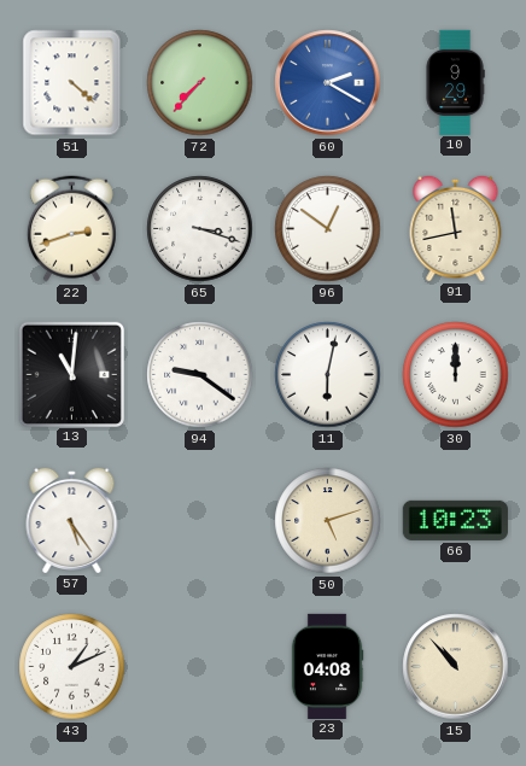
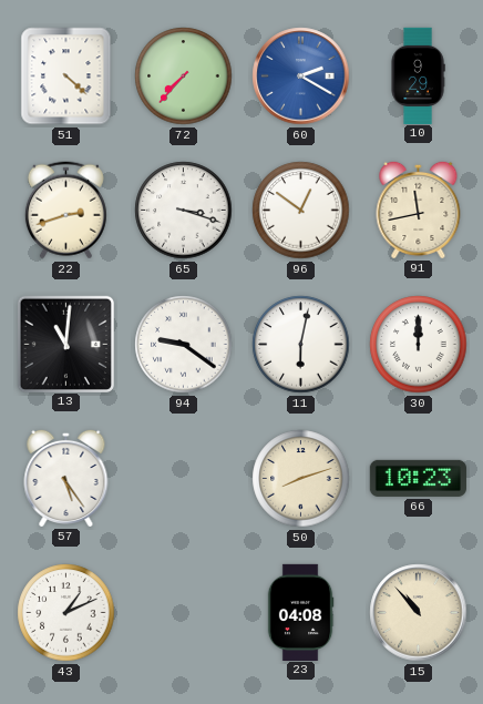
50: 5:12 -> 8:12
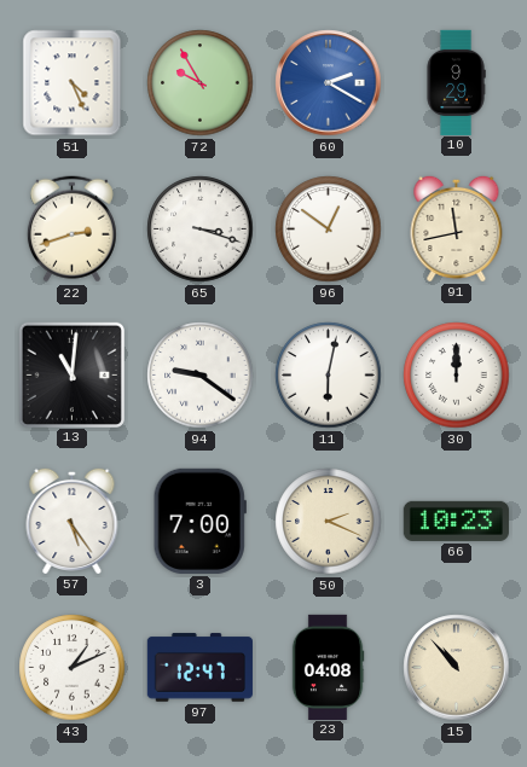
51: 4:22 -> 4:26
72: 7:37 -> 9:55
3: none -> 7:00
50: 8:12 -> 2:19
97: none -> 12:47
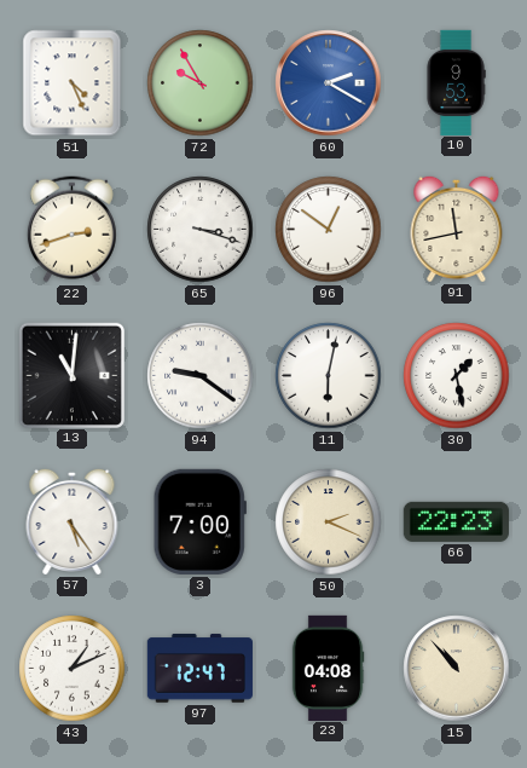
10: 9:29 -> 9:53
30: 12:00 -> 1:28
66: 10:23 -> 22:23
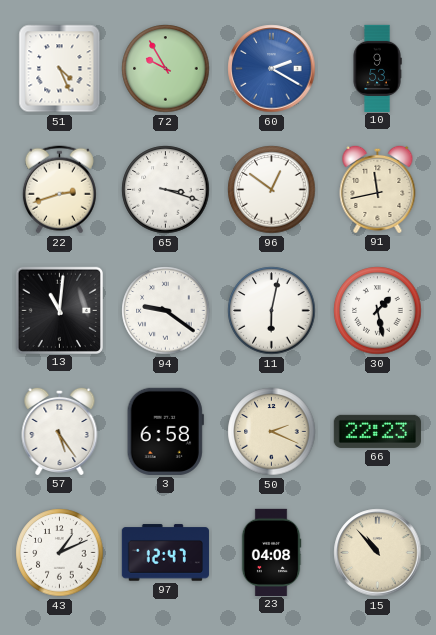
3: 7:00 -> 6:58
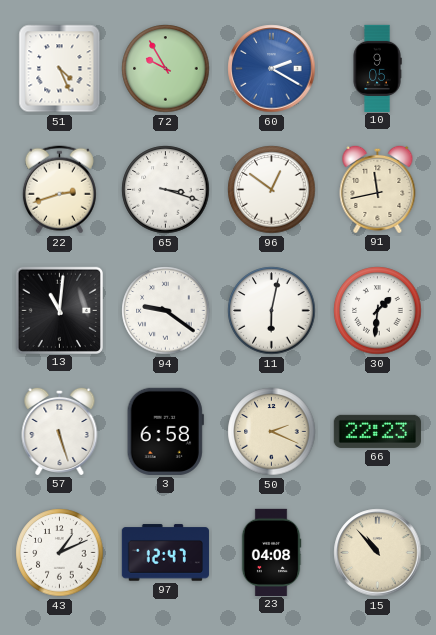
10: 9:53 -> 9:05
30: 1:28 -> 1:31
57: 5:24 -> 5:27
